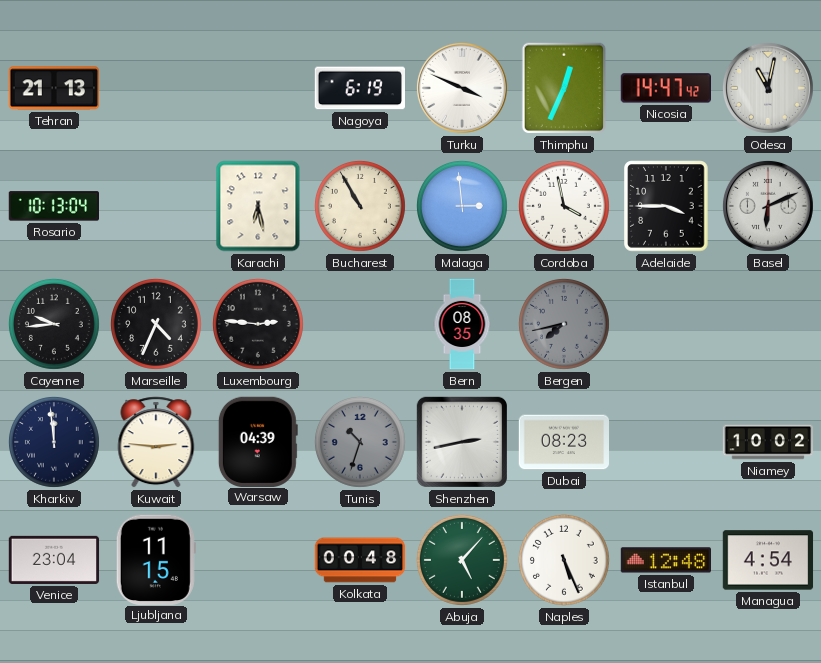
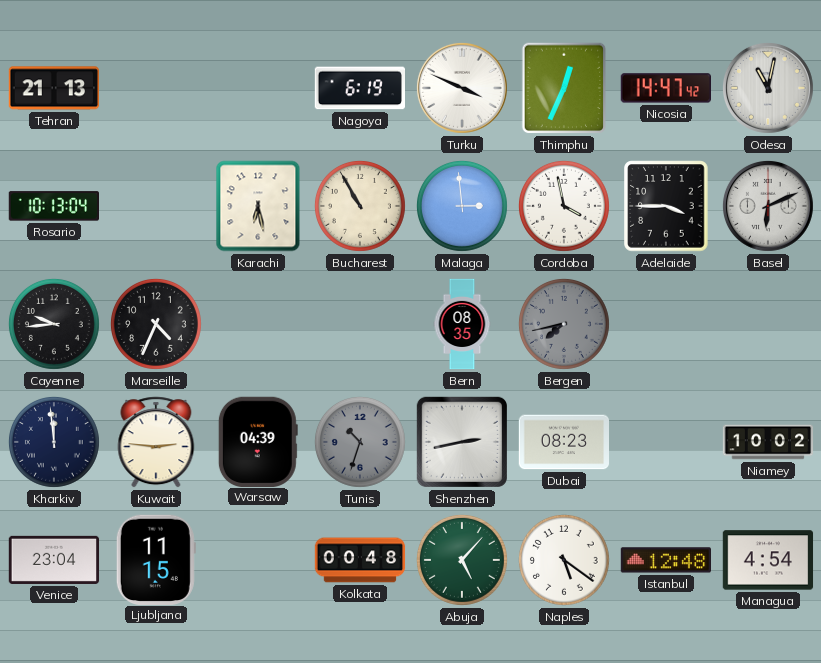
Luxembourg: 2:46 -> none
Naples: 5:26 -> 5:21
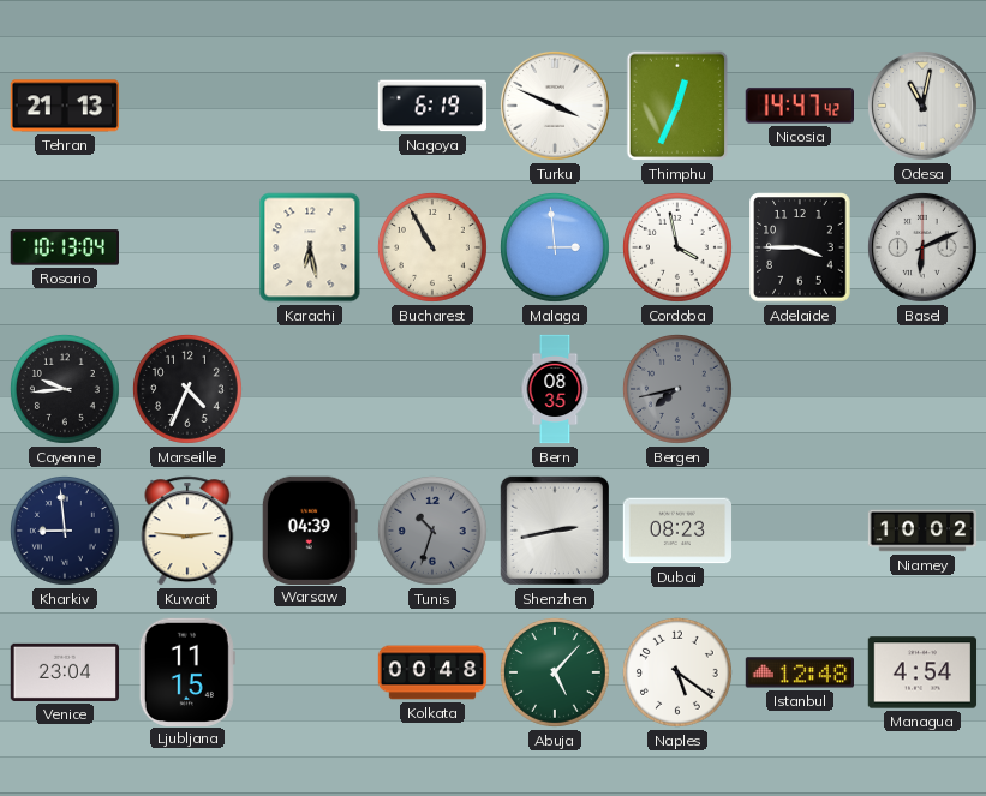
Kharkiv: 11:59 -> 8:59
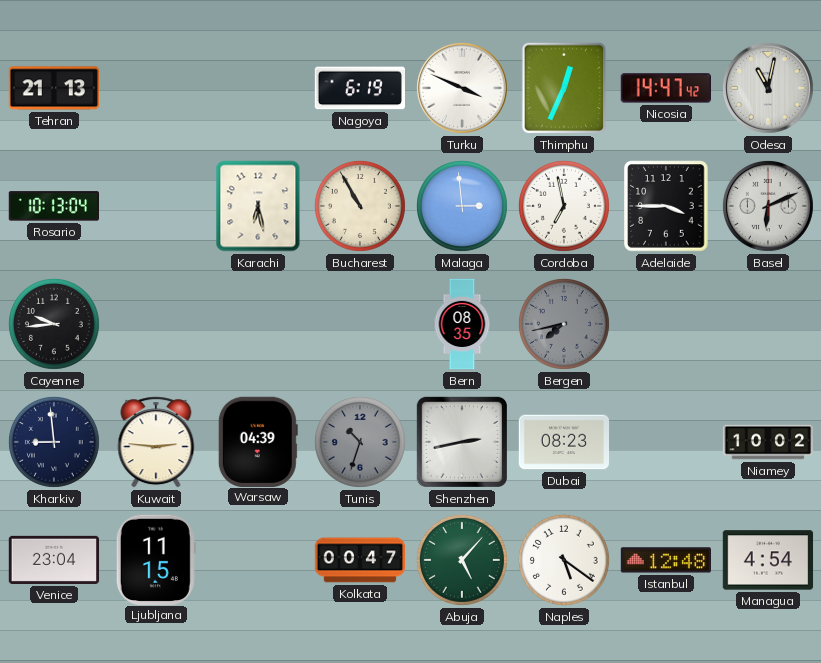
Cordoba: 3:58 -> 6:58
Marseille: 4:34 -> none
Kolkata: 00:48 -> 00:47
